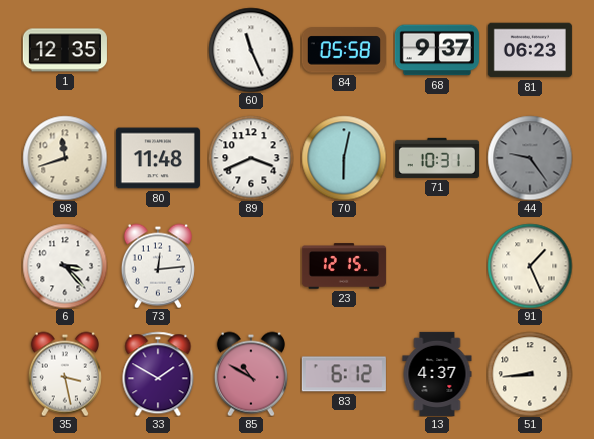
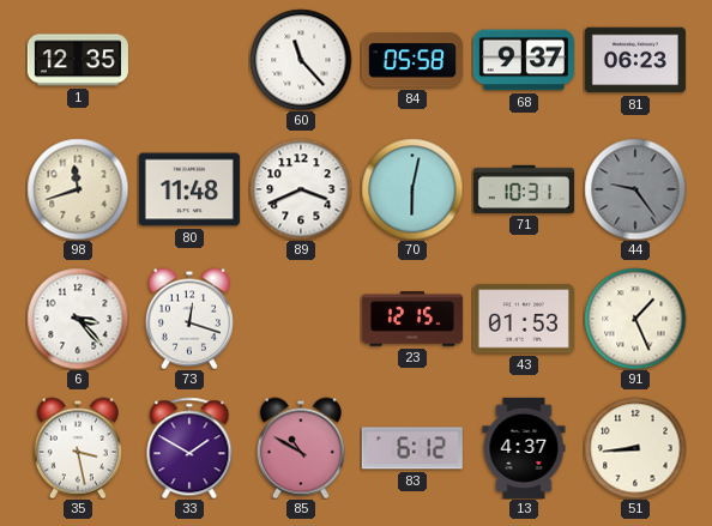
60: 11:26 -> 11:23
73: 12:14 -> 12:18
43: none -> 01:53
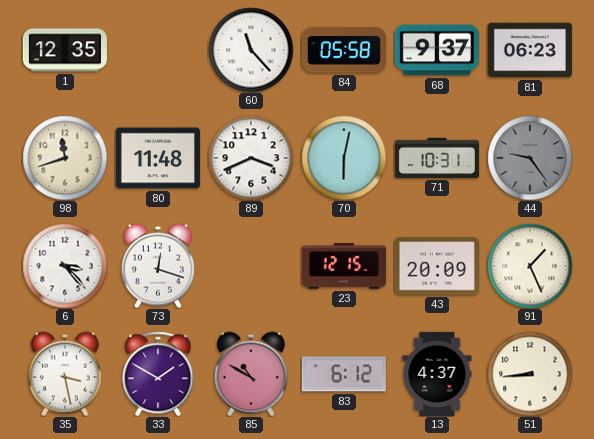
43: 01:53 -> 20:09
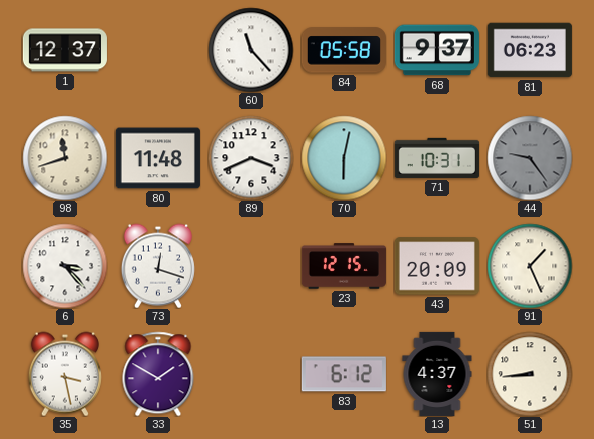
1: 12:35 -> 12:37
85: 10:50 -> none
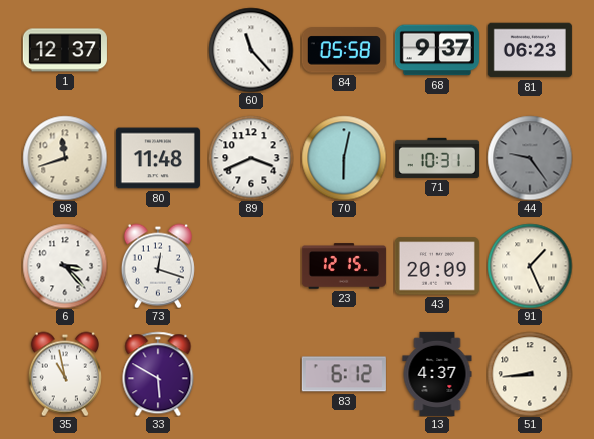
35: 3:28 -> 10:58
33: 1:50 -> 5:50
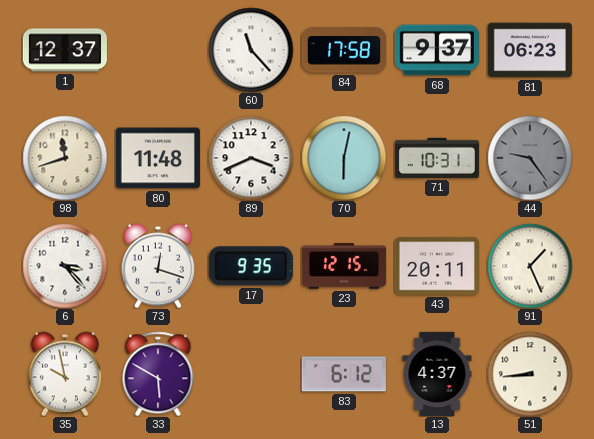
84: 05:58 -> 17:58
17: none -> 9:35
43: 20:09 -> 20:11
35: 10:58 -> 9:58
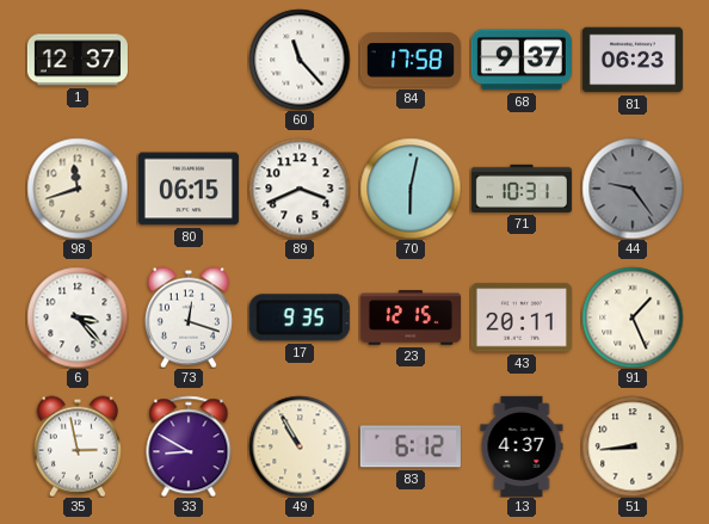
80: 11:48 -> 06:15
35: 9:58 -> 2:58
33: 5:50 -> 8:50
49: none -> 10:55
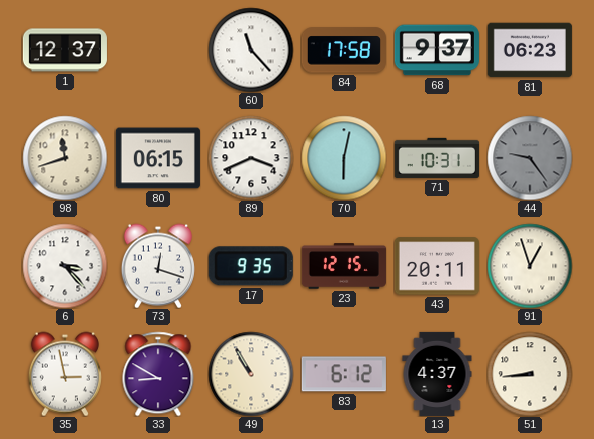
91: 1:26 -> 12:57
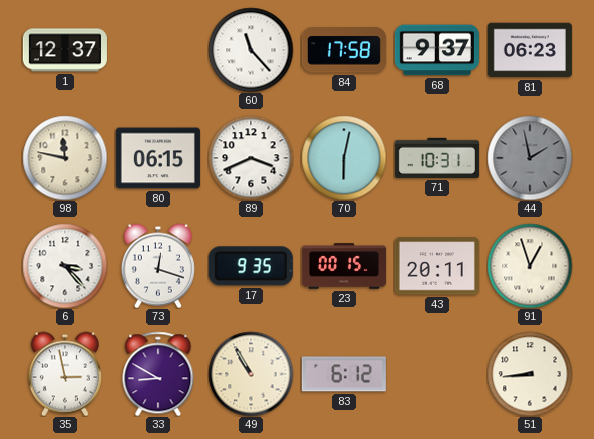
98: 11:42 -> 11:47
44: 9:24 -> 1:58
23: 12:15 -> 00:15
13: 4:37 -> none
